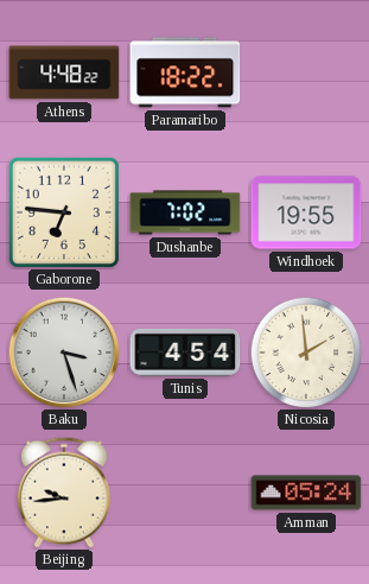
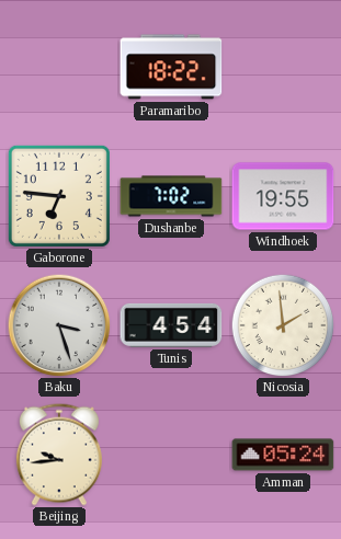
Athens: 4:48 -> none
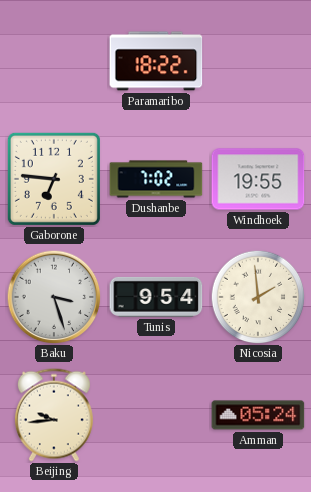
Tunis: 4:54 -> 9:54
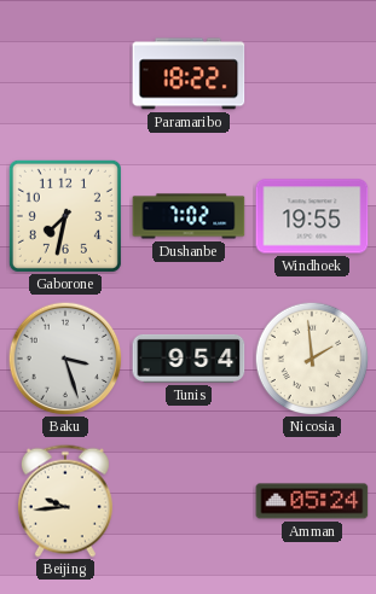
Gaborone: 6:46 -> 7:32
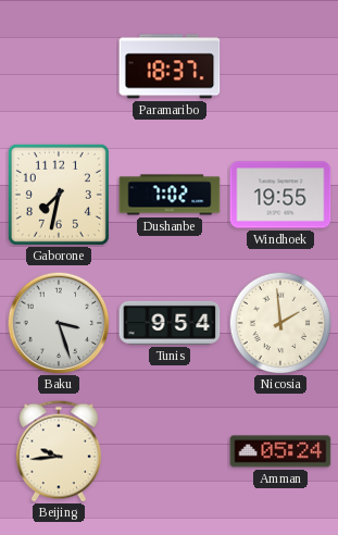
Paramaribo: 18:22 -> 18:37
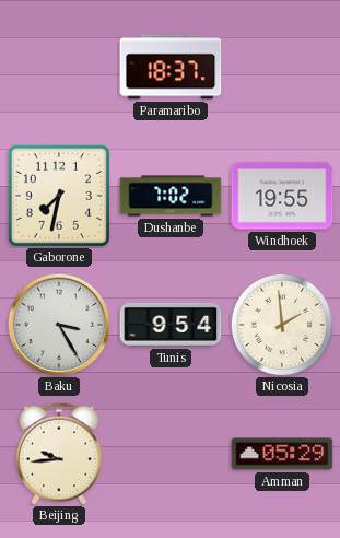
Baku: 3:27 -> 3:25
Amman: 05:24 -> 05:29
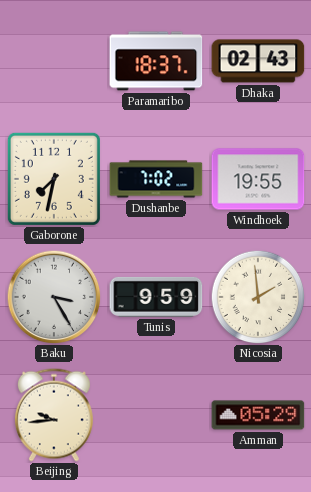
Dhaka: none -> 02:43
Tunis: 9:54 -> 9:59
